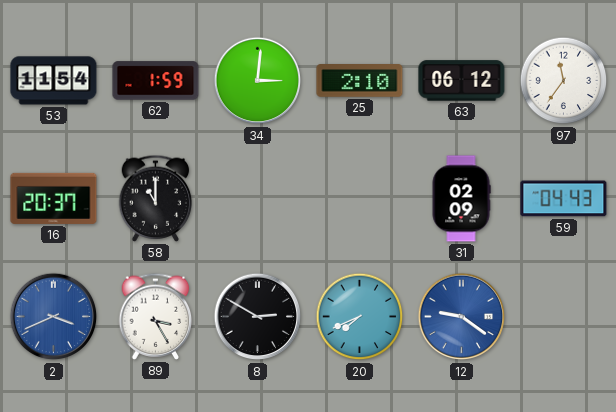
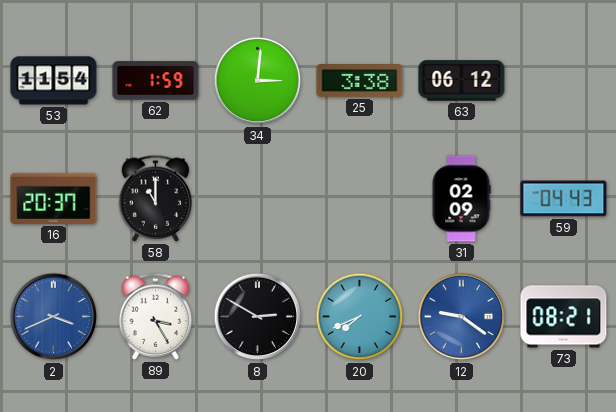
25: 2:10 -> 3:38
97: 11:36 -> none
73: none -> 08:21
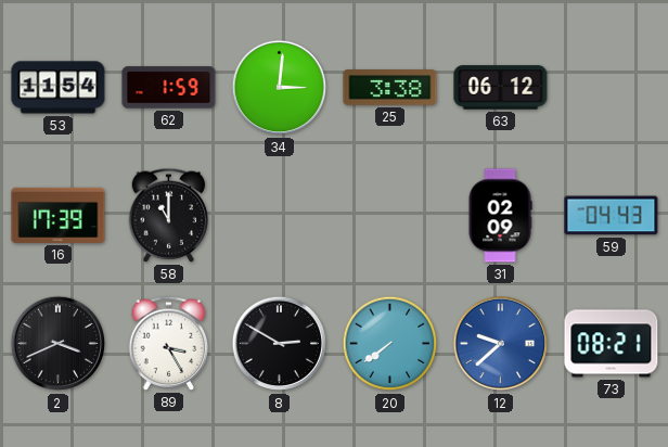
16: 20:37 -> 17:39
2 dial: blue -> black
20: 7:41 -> 7:39
12: 9:21 -> 9:38
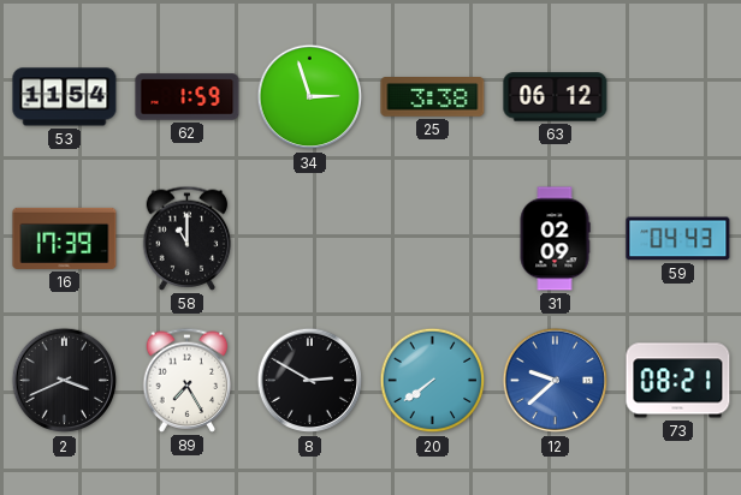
34: 3:01 -> 2:57
89: 3:25 -> 7:25
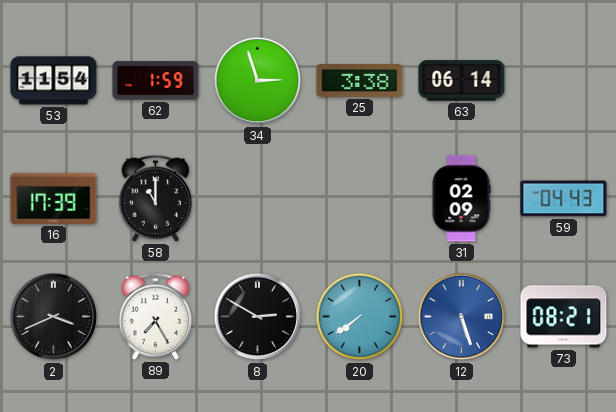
63: 06:12 -> 06:14
12: 9:38 -> 5:27
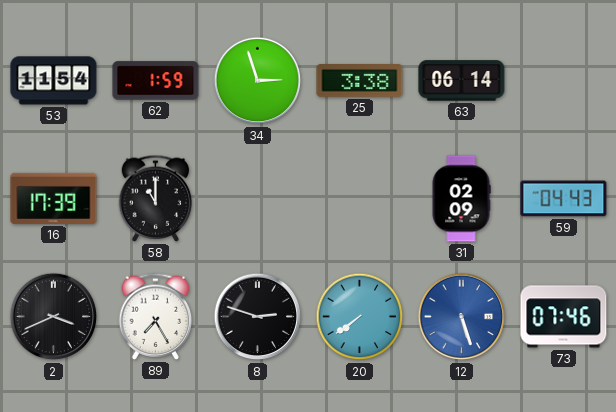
8: 2:50 -> 2:48
73: 08:21 -> 07:46
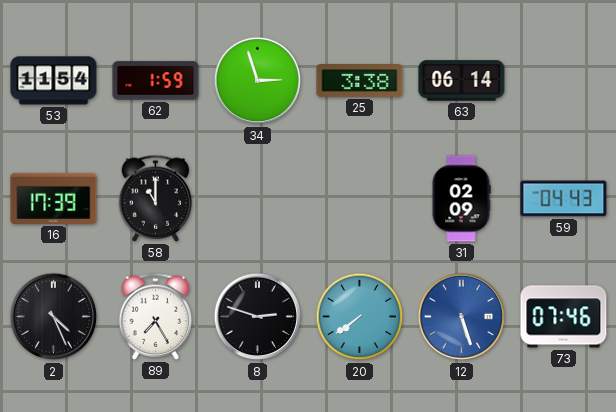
2: 3:41 -> 4:26
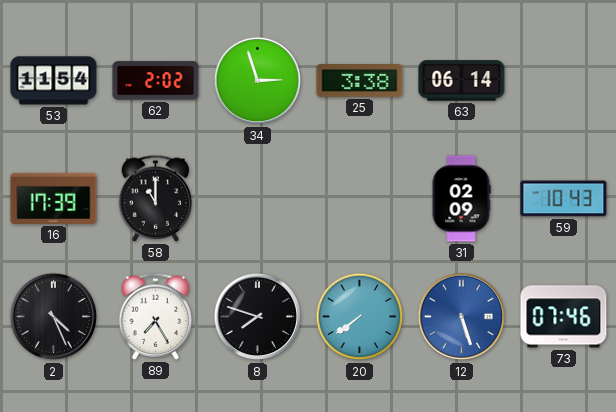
62: 1:59 -> 2:02
59: 04:43 -> 10:43
8: 2:48 -> 7:48
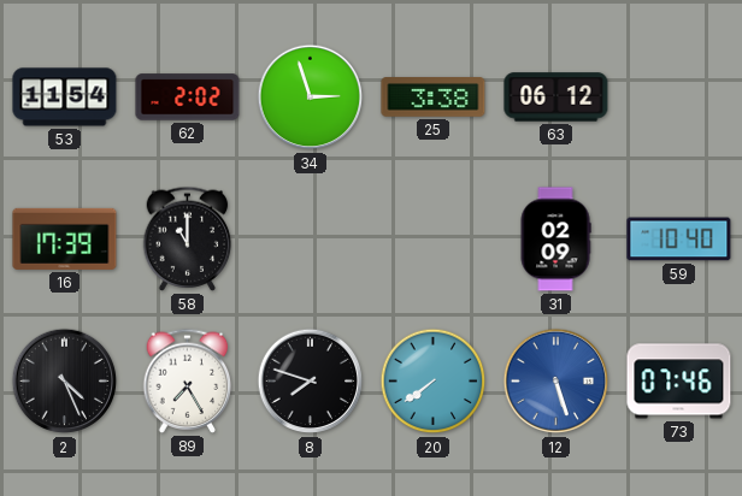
63: 06:14 -> 06:12
59: 10:43 -> 10:40
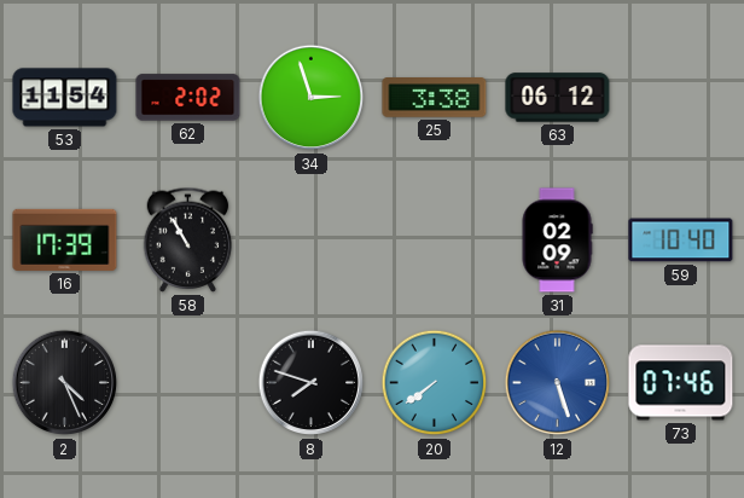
58: 11:00 -> 10:55
89: 7:25 -> none
